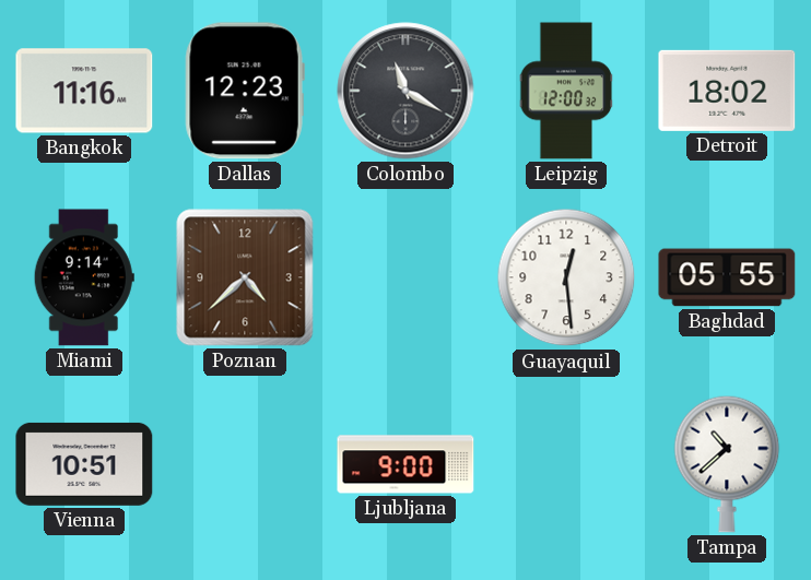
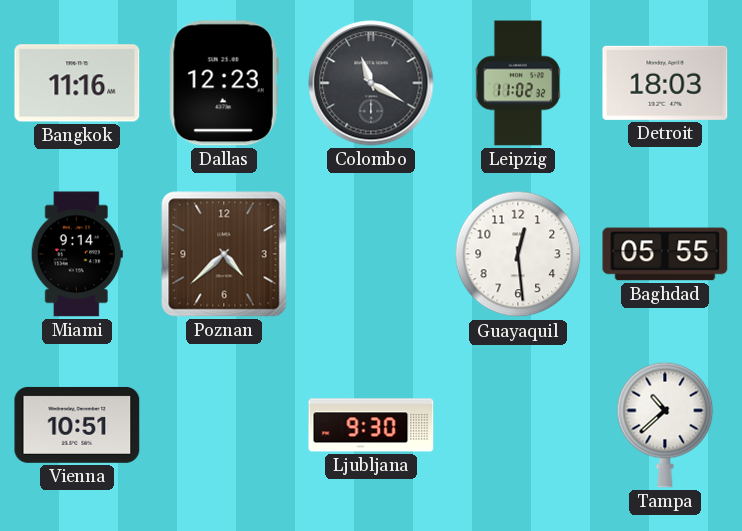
Leipzig: 12:00 -> 11:02
Detroit: 18:02 -> 18:03
Ljubljana: 9:00 -> 9:30
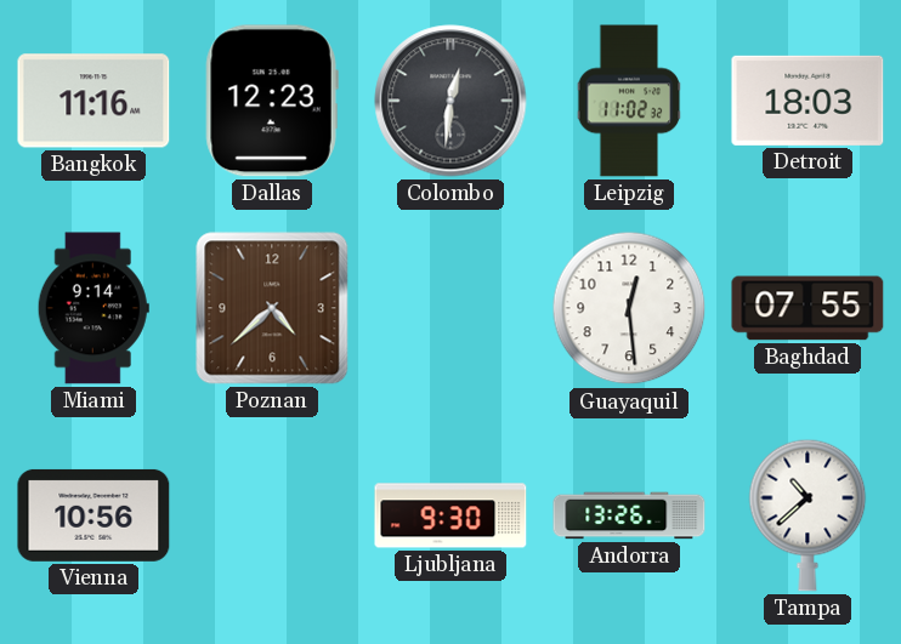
Colombo: 11:20 -> 12:31
Baghdad: 05:55 -> 07:55
Vienna: 10:51 -> 10:56
Andorra: none -> 13:26
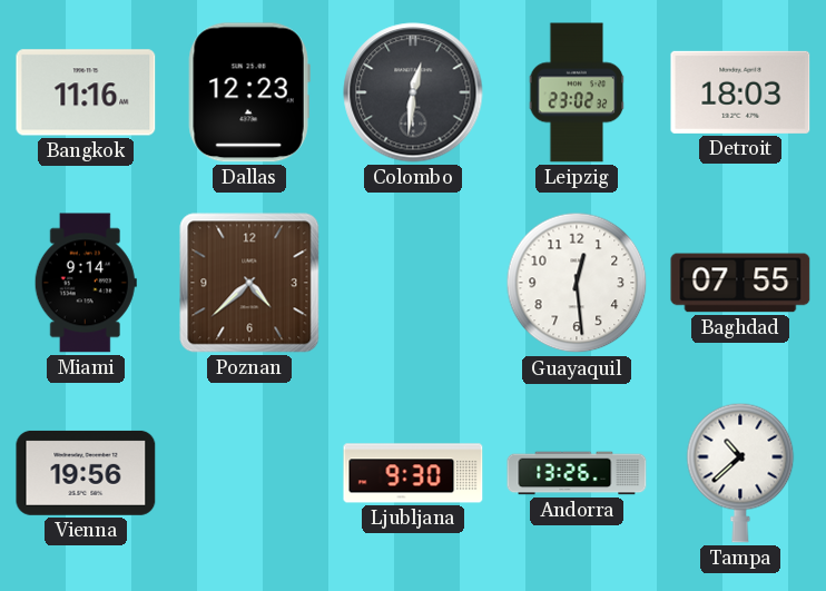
Leipzig: 11:02 -> 23:02
Vienna: 10:56 -> 19:56
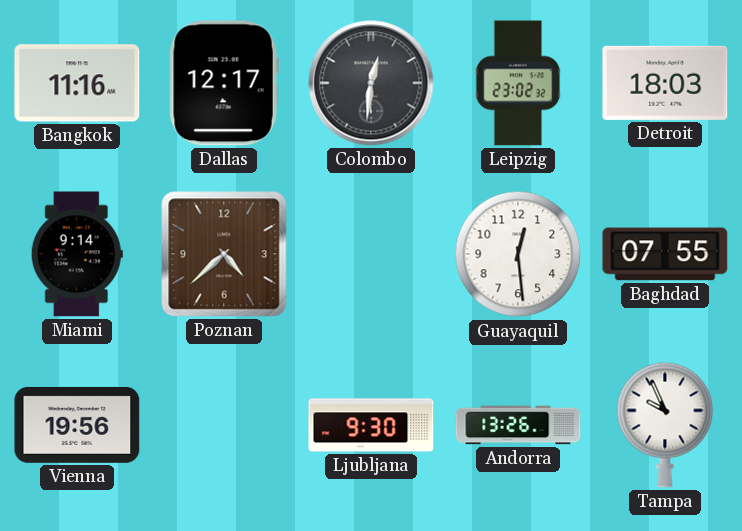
Dallas: 12:23 -> 12:17
Tampa: 10:38 -> 9:56
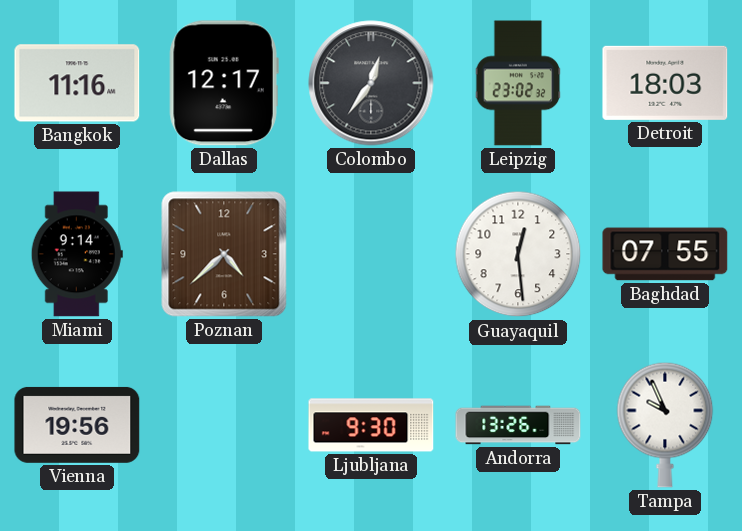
Colombo: 12:31 -> 12:36
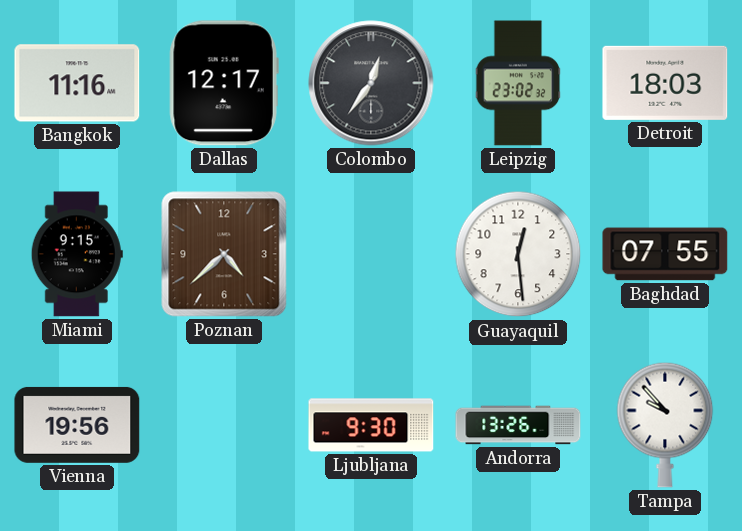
Miami: 9:14 -> 9:15
Tampa: 9:56 -> 9:53
